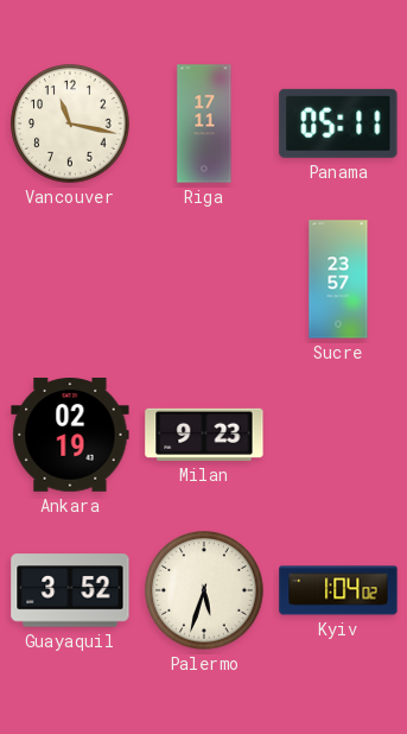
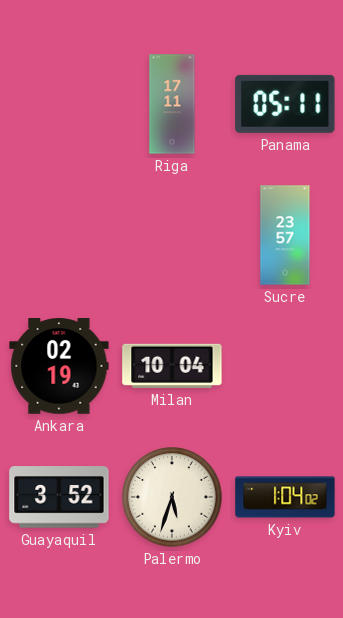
Vancouver: 11:17 -> none
Milan: 9:23 -> 10:04
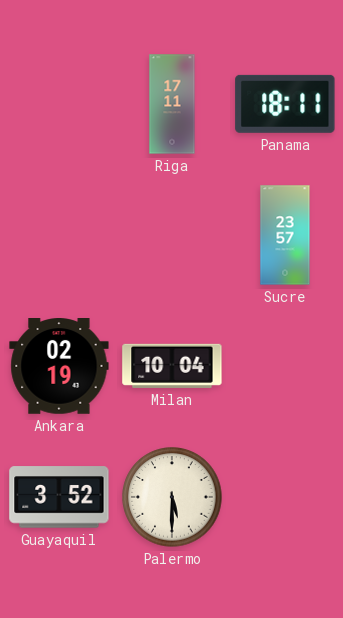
Panama: 05:11 -> 18:11
Palermo: 5:33 -> 5:30
Kyiv: 1:04 -> none
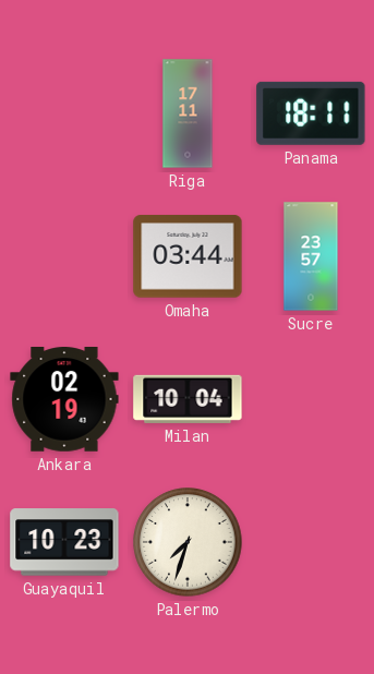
Omaha: none -> 03:44
Guayaquil: 3:52 -> 10:23
Palermo: 5:30 -> 7:33
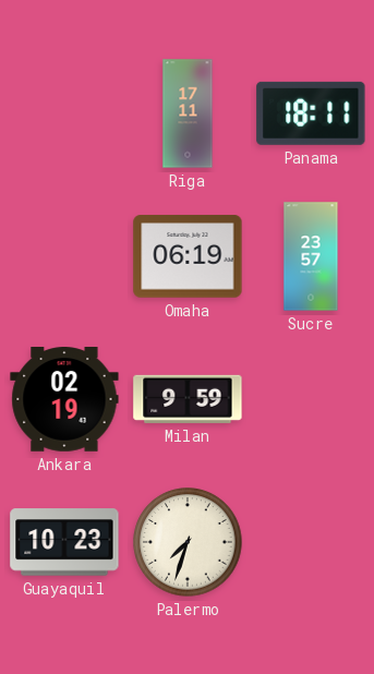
Omaha: 03:44 -> 06:19
Milan: 10:04 -> 9:59
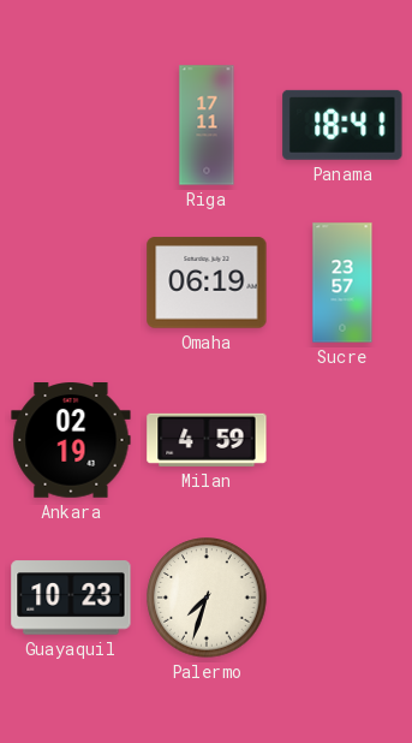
Panama: 18:11 -> 18:41
Milan: 9:59 -> 4:59
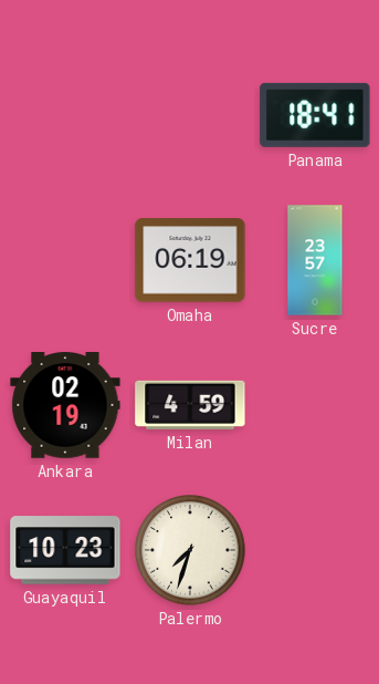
Riga: 17:11 -> none
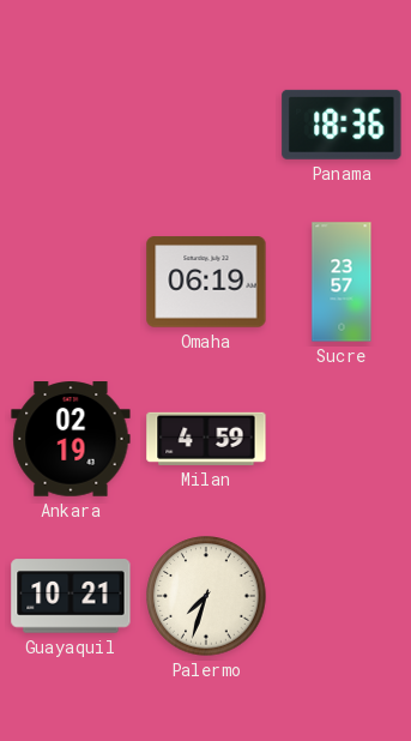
Panama: 18:41 -> 18:36
Guayaquil: 10:23 -> 10:21
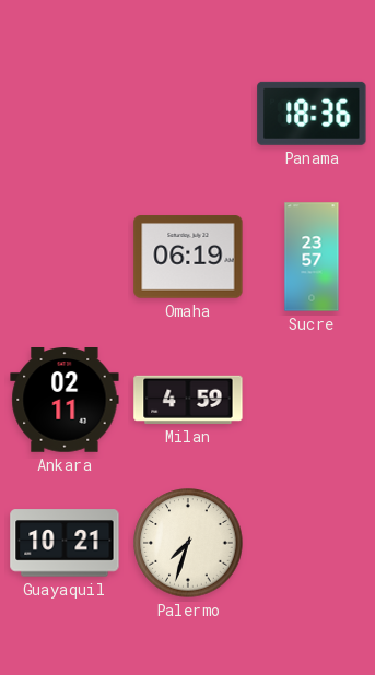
Ankara: 02:19 -> 02:11
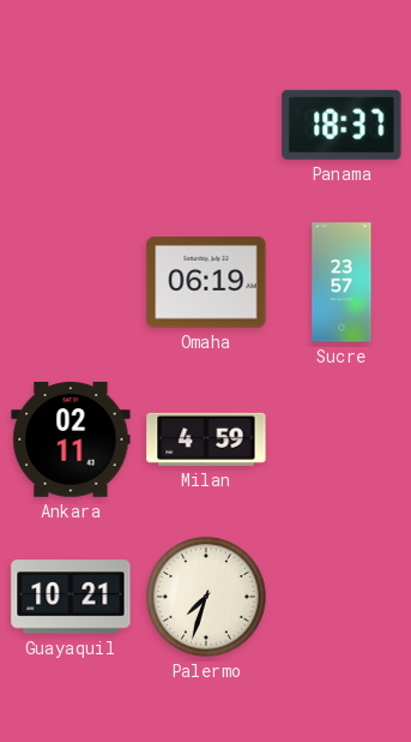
Panama: 18:36 -> 18:37
